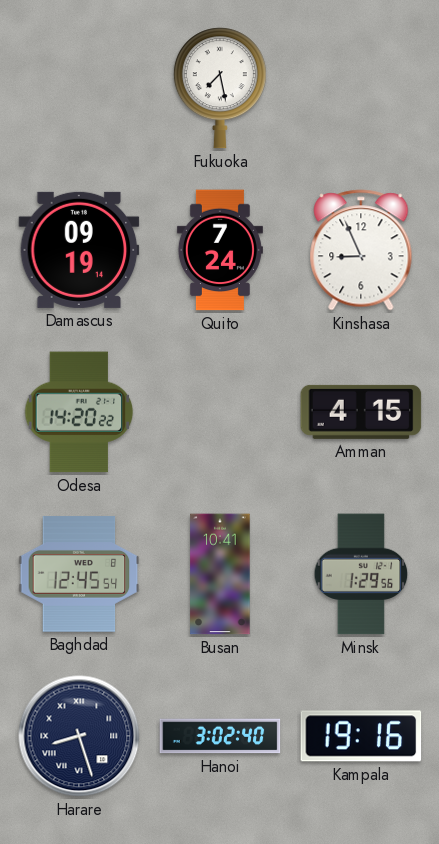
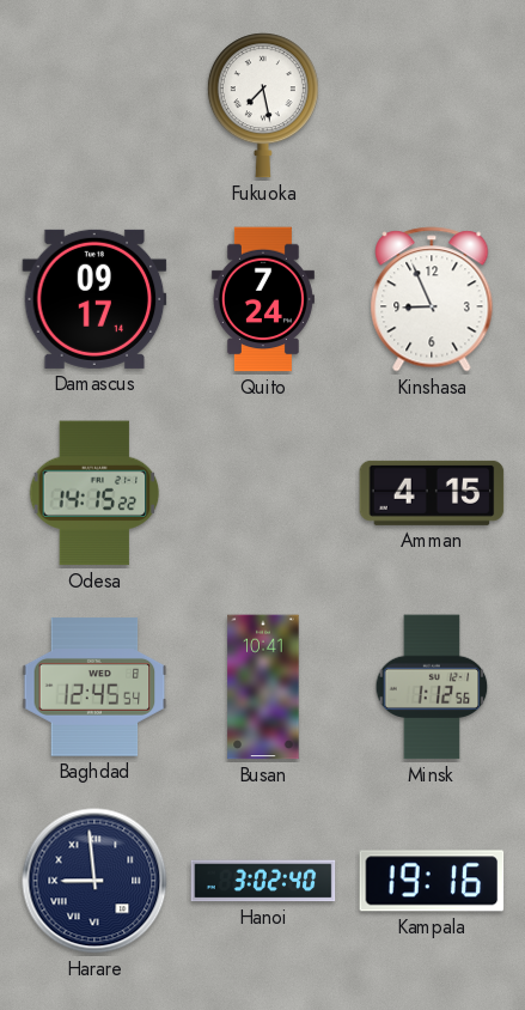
Damascus: 09:19 -> 09:17
Odesa: 14:20 -> 14:15
Minsk: 1:29 -> 1:12
Harare: 8:27 -> 8:59
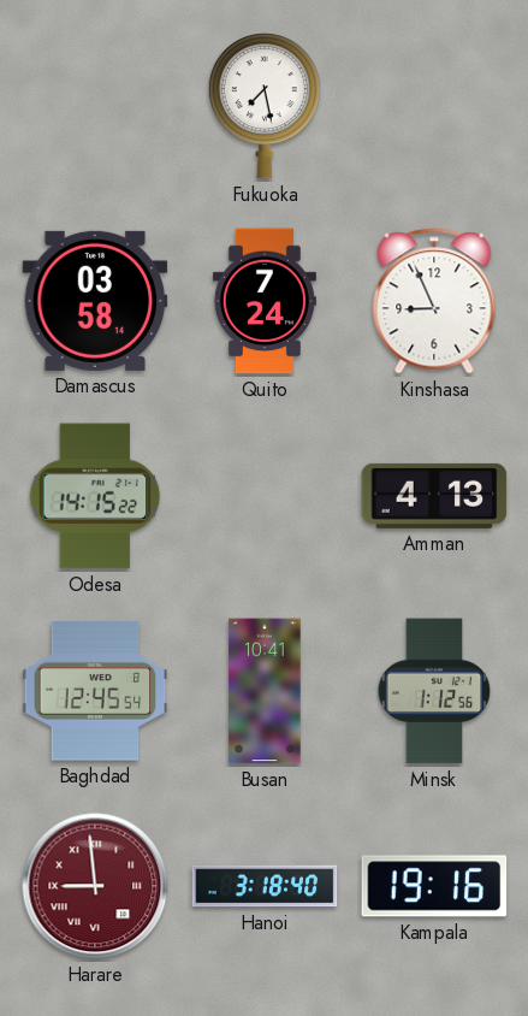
Damascus: 09:17 -> 03:58
Amman: 4:15 -> 4:13
Harare dial: navy -> burgundy
Hanoi: 3:02 -> 3:18
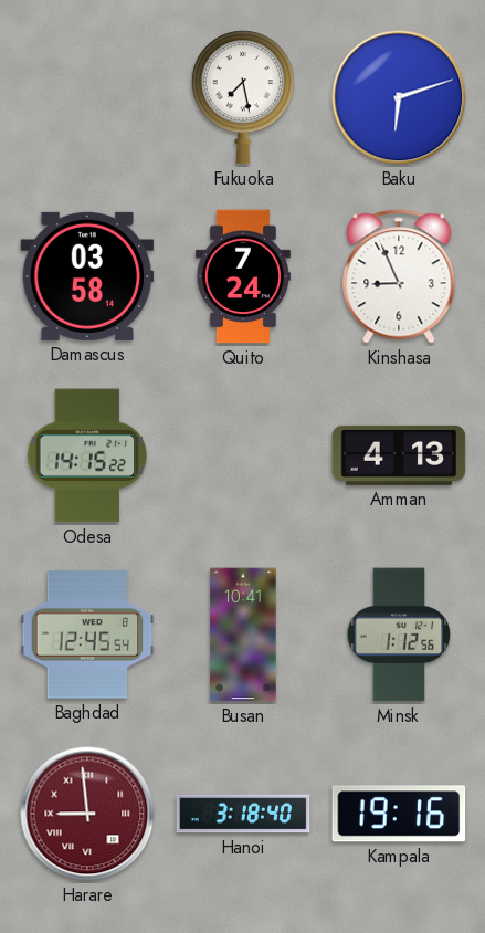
Baku: none -> 6:12
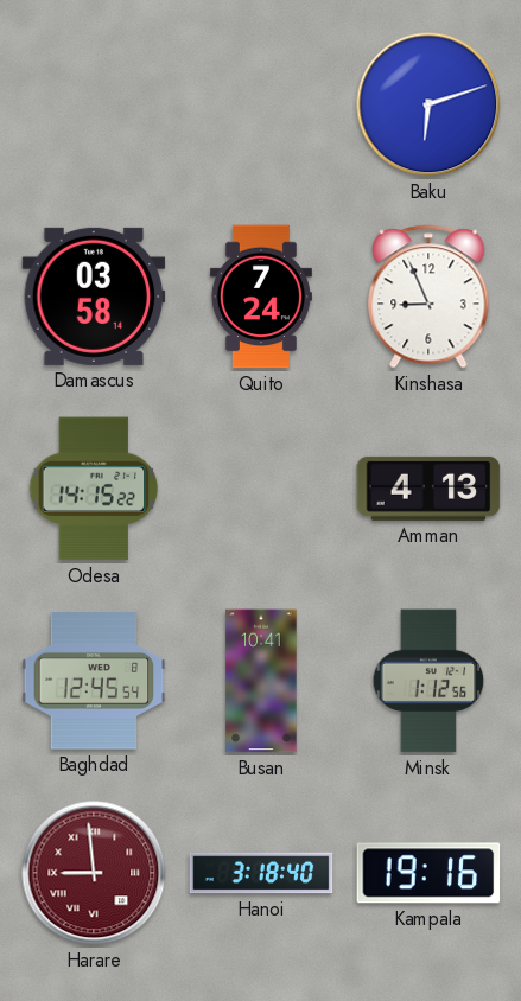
Fukuoka: 7:28 -> none
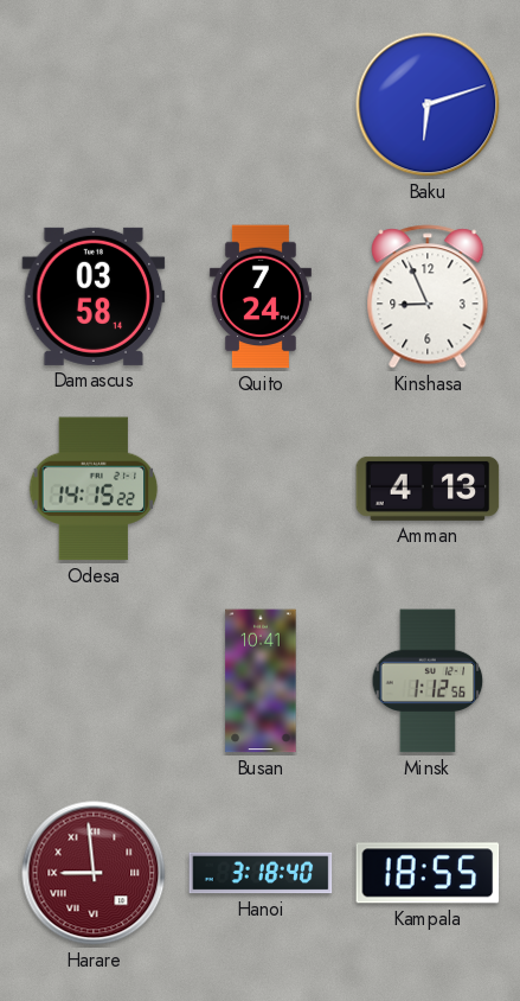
Baghdad: 12:45 -> none
Kampala: 19:16 -> 18:55
